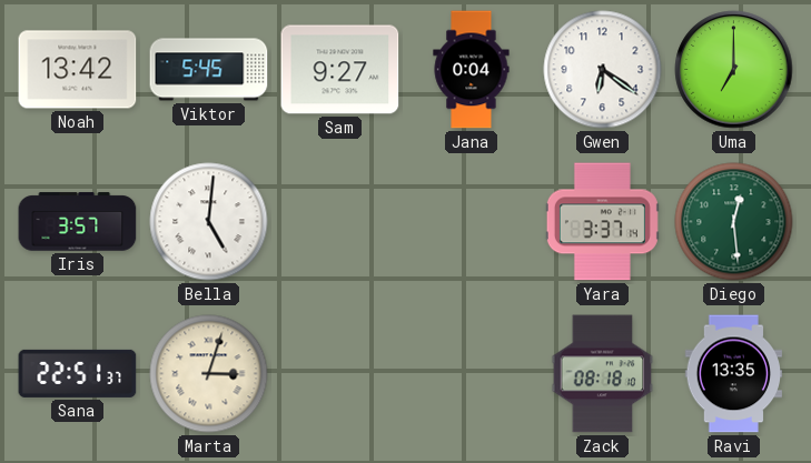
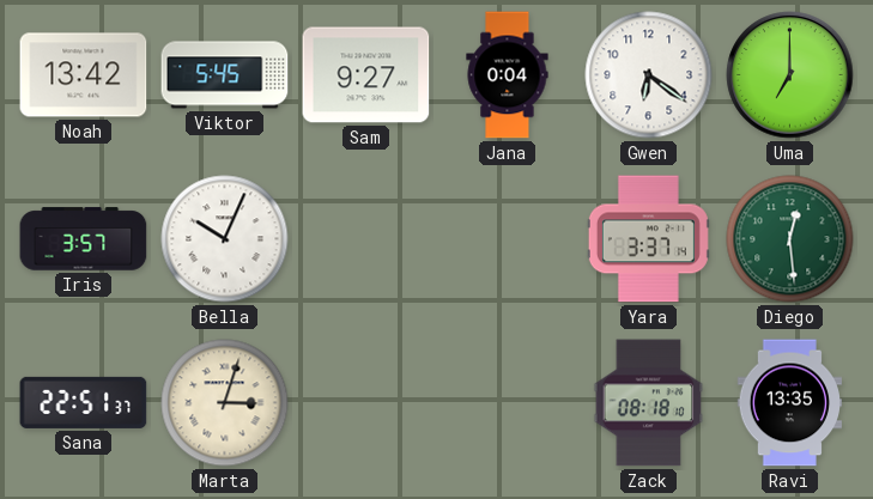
Bella: 5:01 -> 10:04
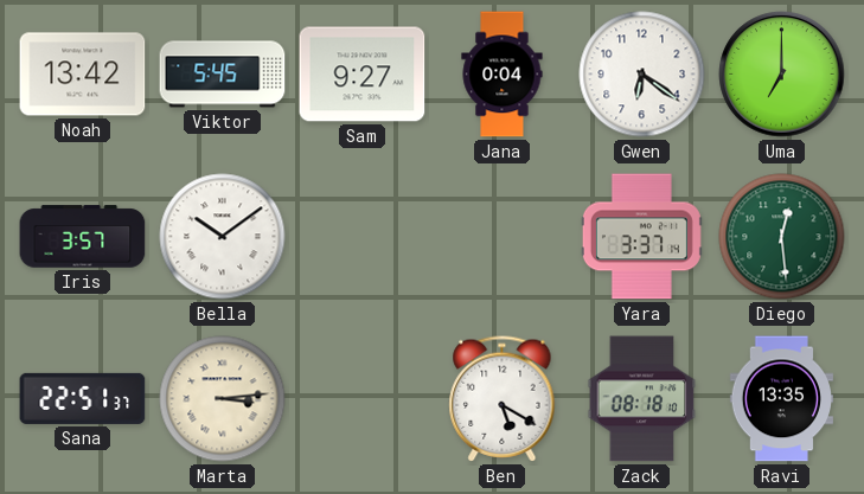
Bella: 10:04 -> 10:09
Marta: 3:03 -> 3:14
Ben: none -> 5:20
